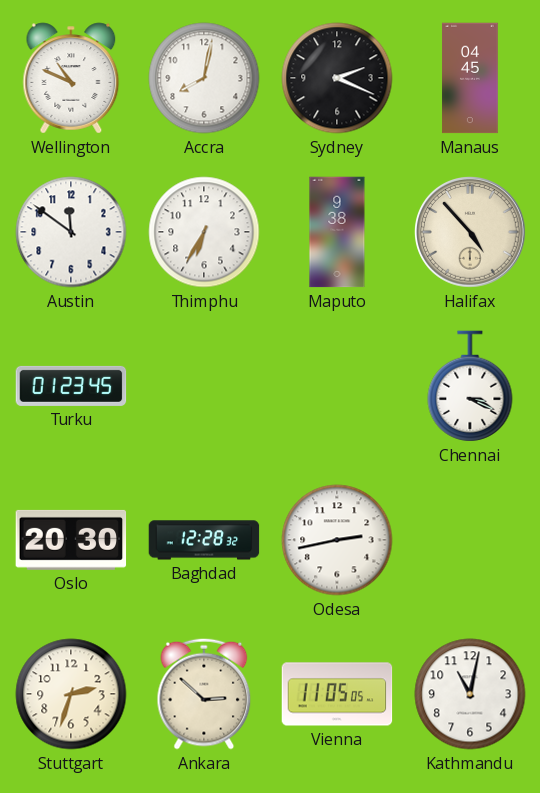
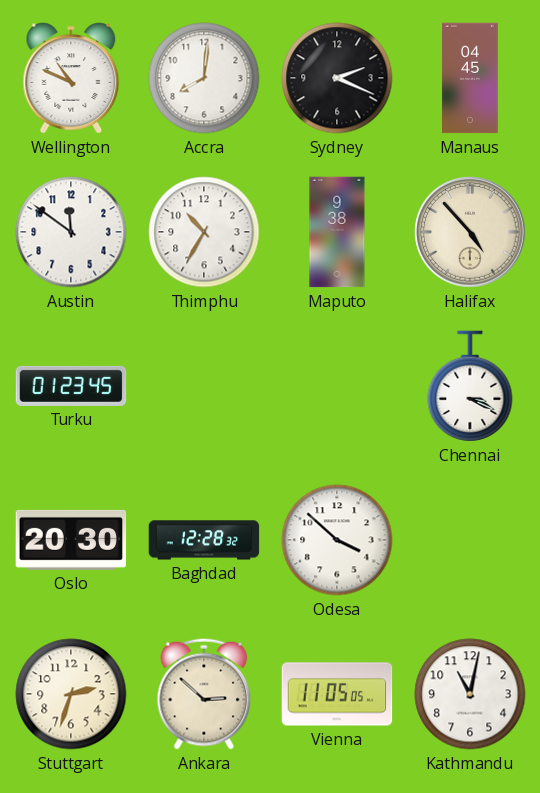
Accra: 8:02 -> 8:01
Thimphu: 6:35 -> 10:35
Odesa: 2:43 -> 3:52
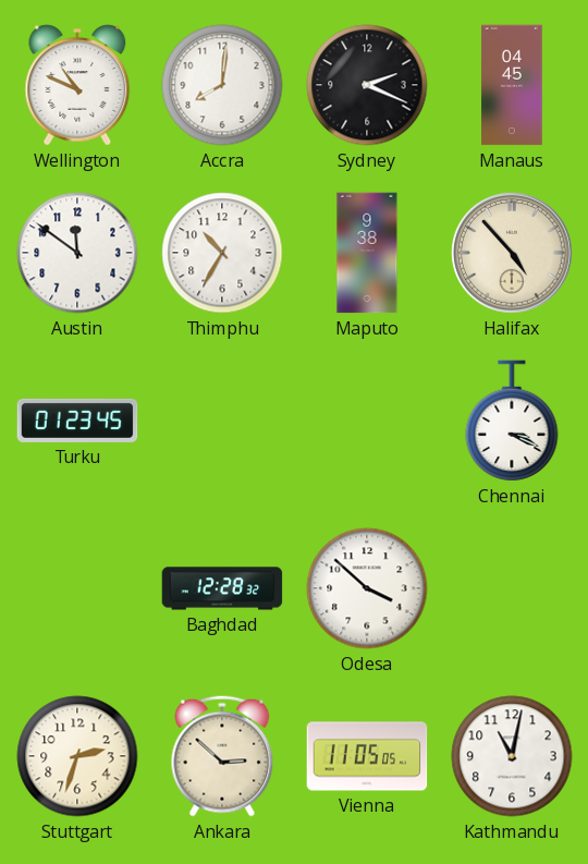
Oslo: 20:30 -> none
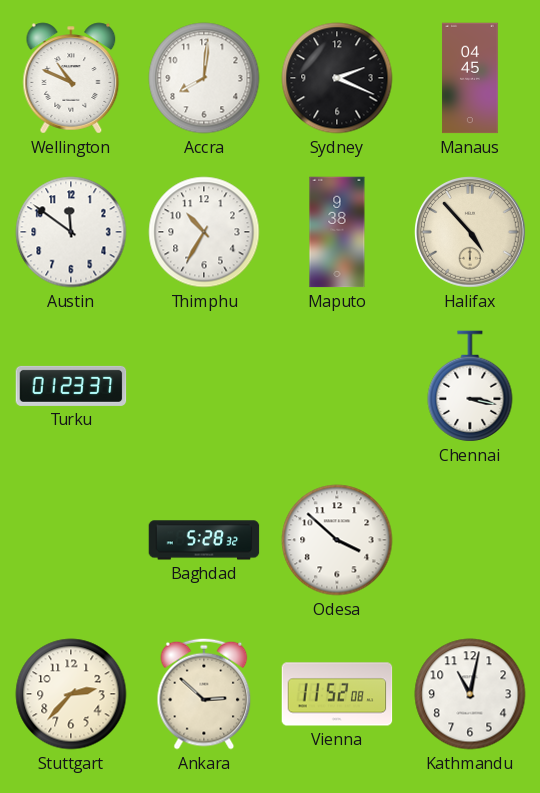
Turku: 01:23:45 -> 01:23:37
Chennai: 3:19 -> 3:17
Baghdad: 12:28 -> 5:28
Stuttgart: 2:33 -> 2:37
Vienna: 11:05 -> 11:52
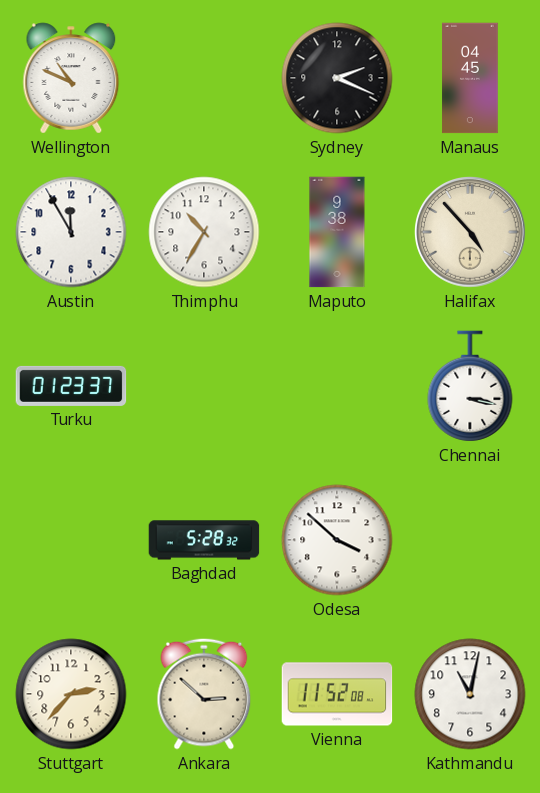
Accra: 8:01 -> none
Austin: 11:51 -> 11:55
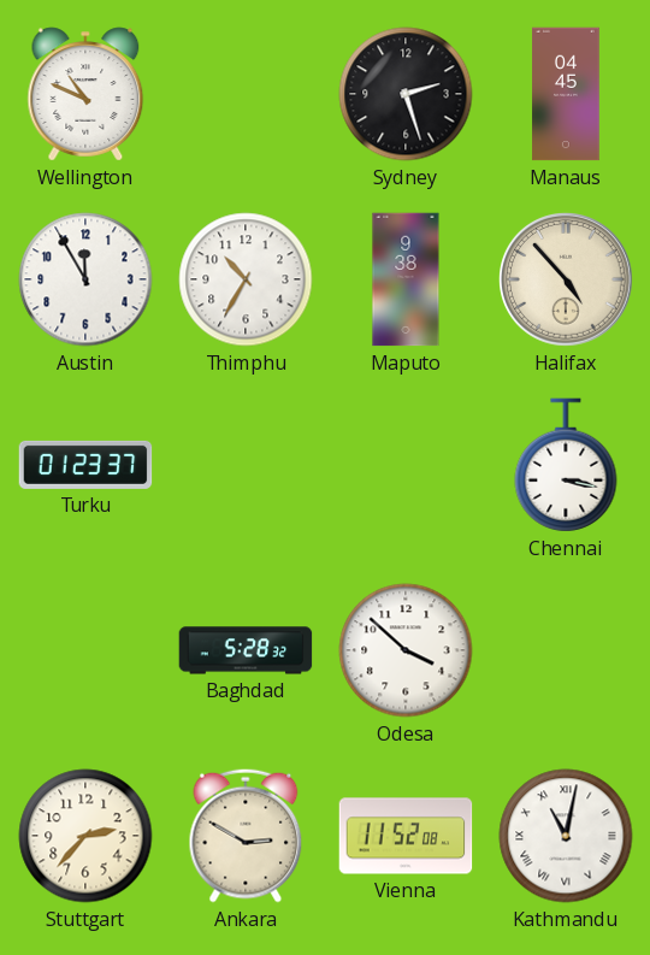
Sydney: 2:19 -> 2:27
Ankara: 2:52 -> 2:50
Kathmandu numerals: Arabic -> Roman
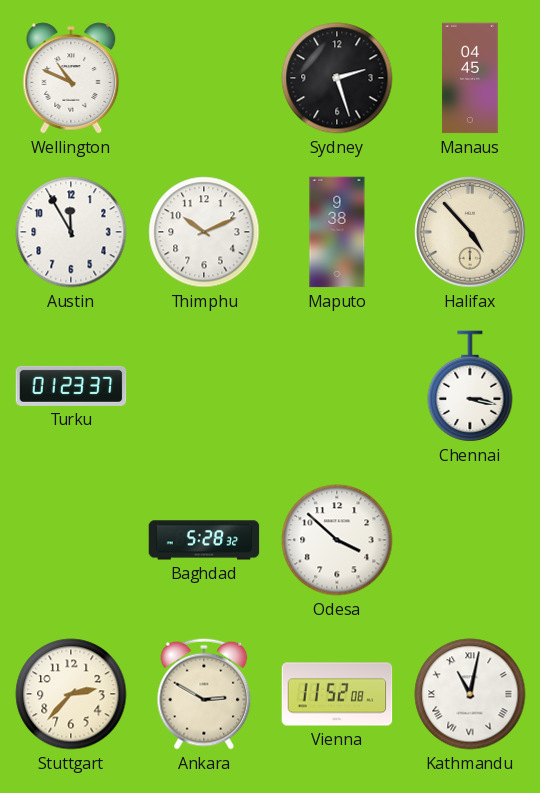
Thimphu: 10:35 -> 10:11
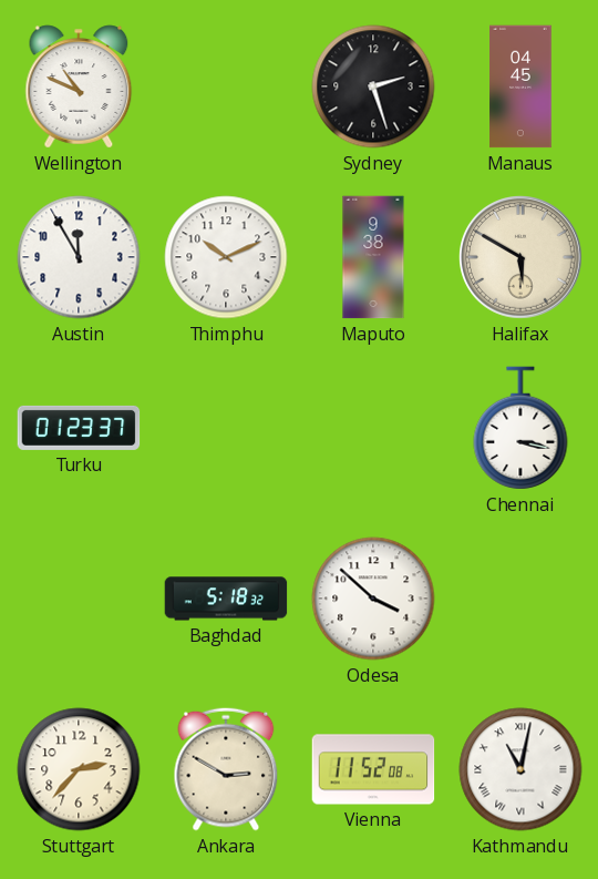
Halifax: 4:53 -> 5:50
Baghdad: 5:28 -> 5:18
